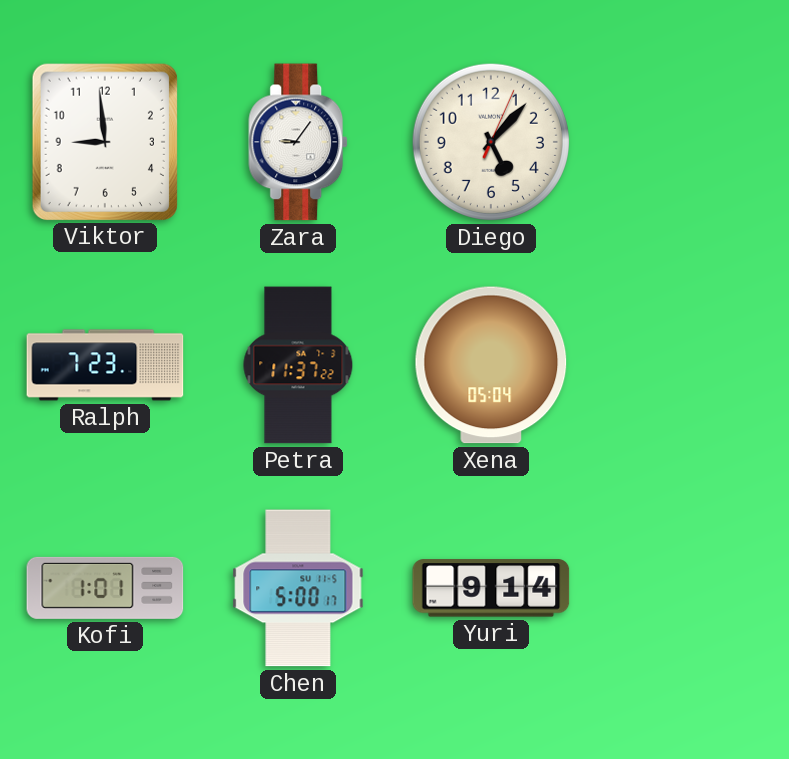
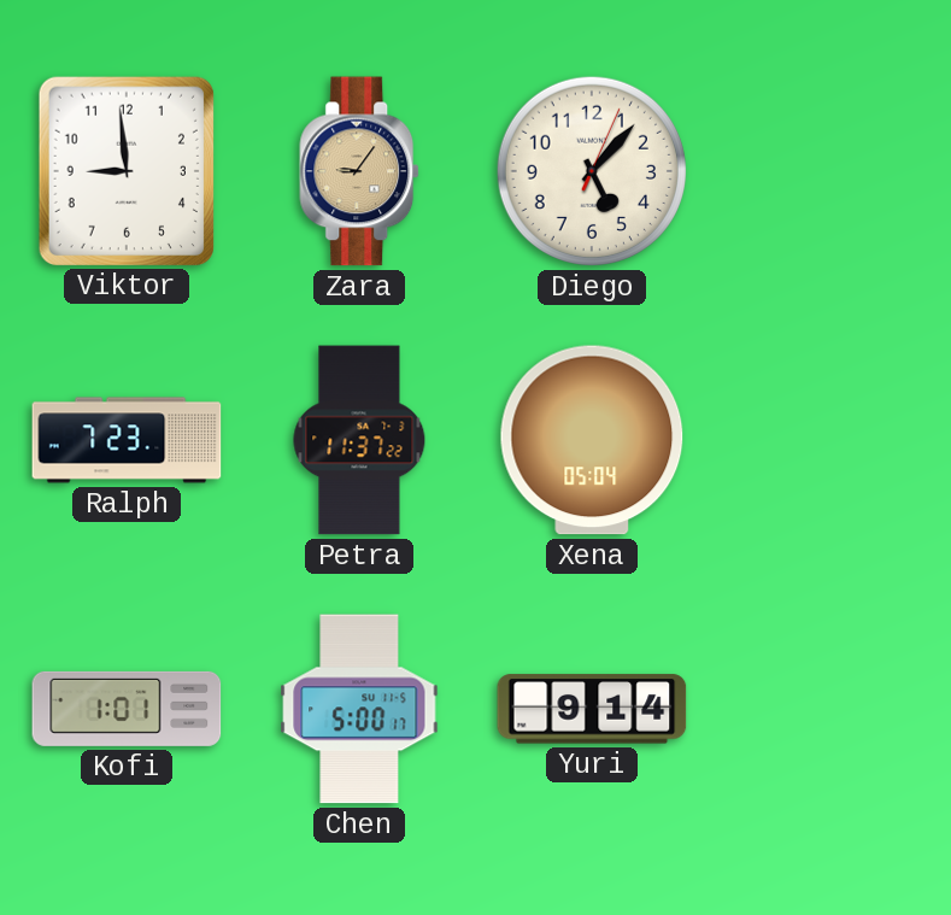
Zara dial: white -> champagne
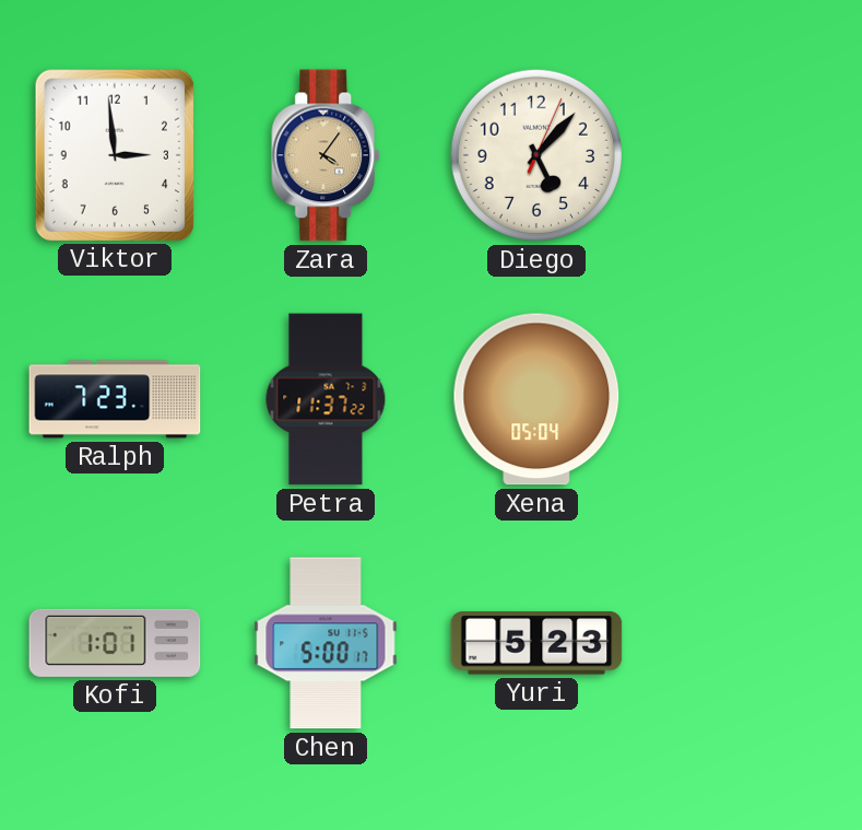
Viktor: 8:59 -> 2:59
Zara: 9:06 -> 4:06
Yuri: 9:14 -> 5:23
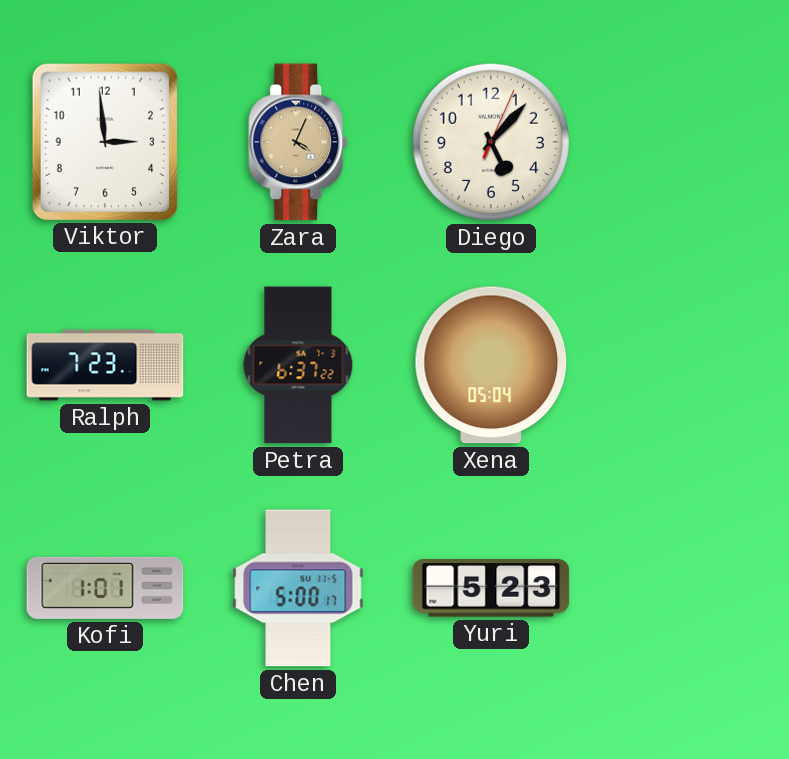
Zara: 4:06 -> 4:04
Petra: 11:37 -> 6:37
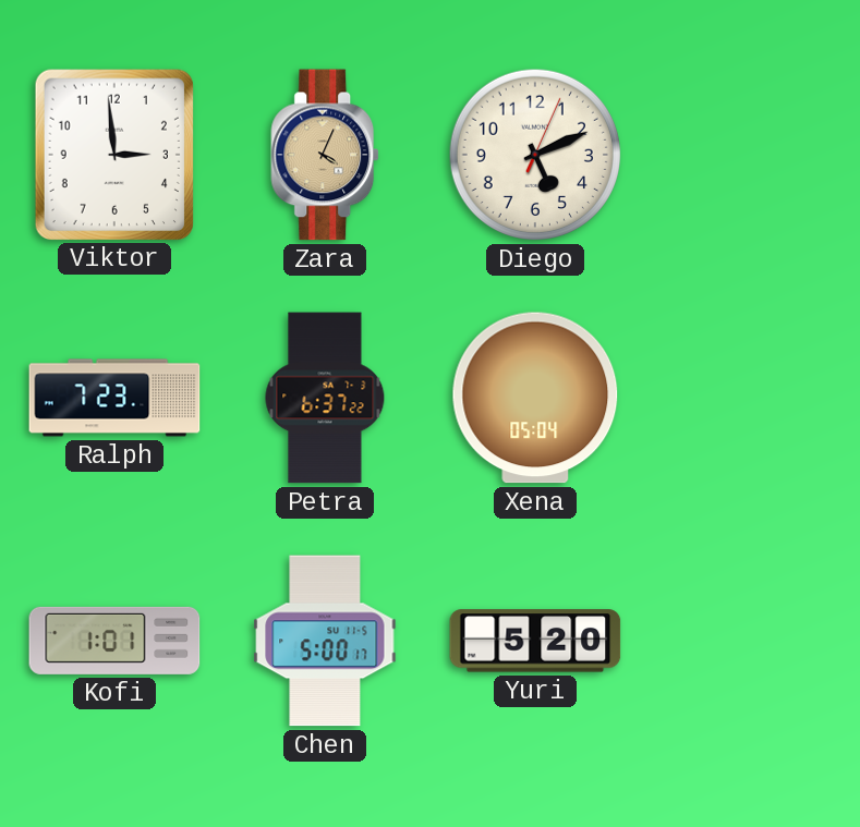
Diego: 5:07 -> 5:11
Yuri: 5:23 -> 5:20
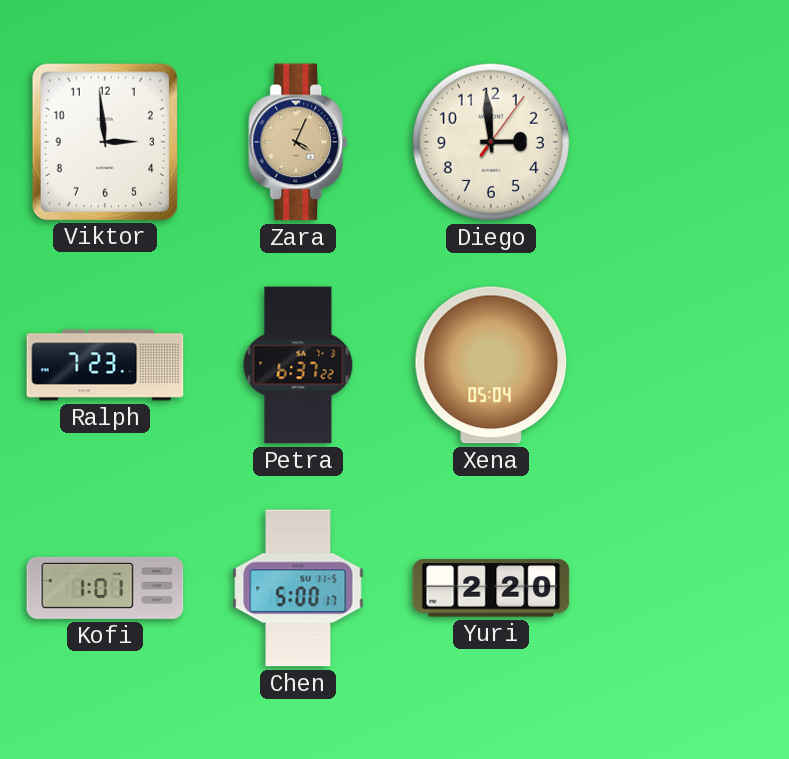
Diego: 5:11 -> 2:59
Yuri: 5:20 -> 2:20
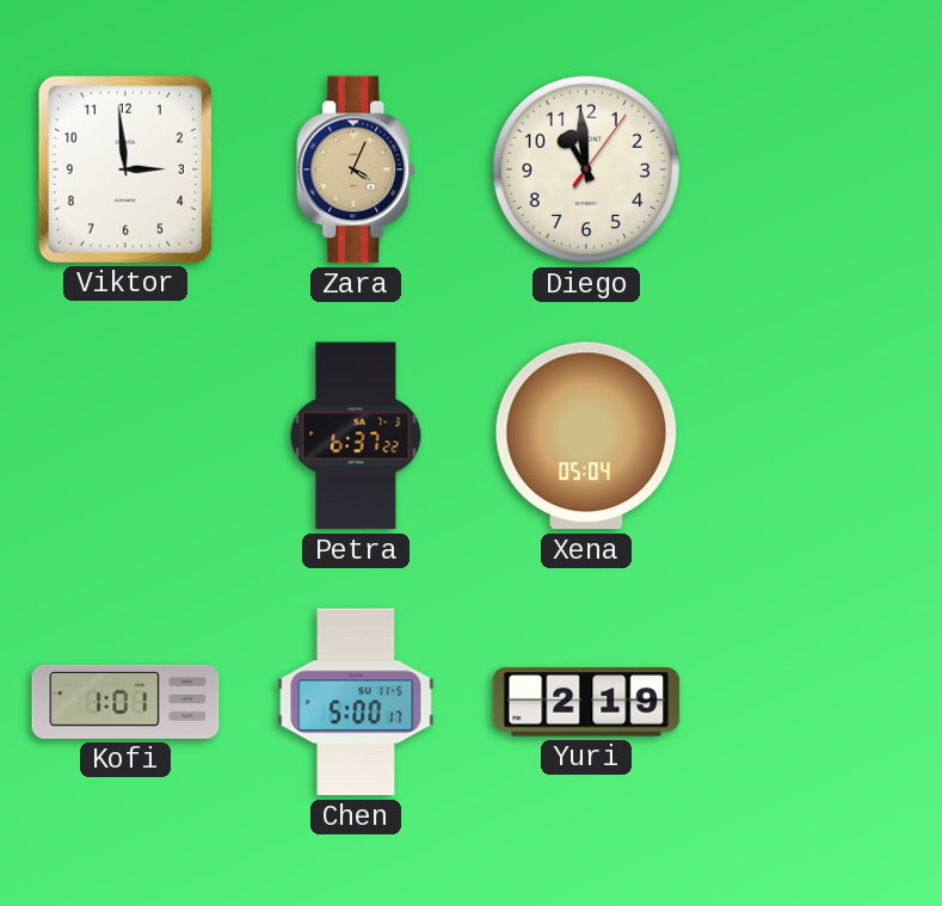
Diego: 2:59 -> 10:59
Ralph: 7:23 -> none
Yuri: 2:20 -> 2:19
